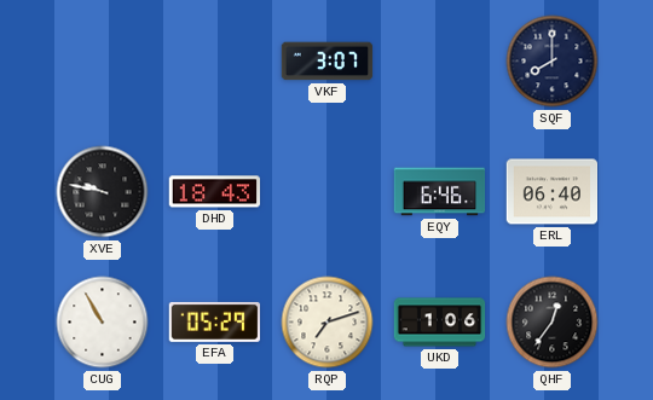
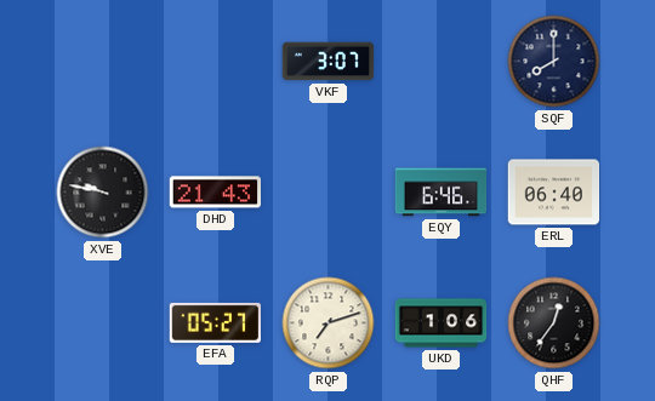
DHD: 18:43 -> 21:43
CUG: 10:55 -> none
EFA: 05:29 -> 05:27
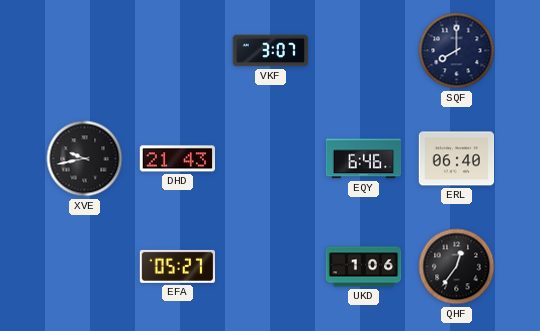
XVE: 9:47 -> 9:43
RQP: 7:12 -> none
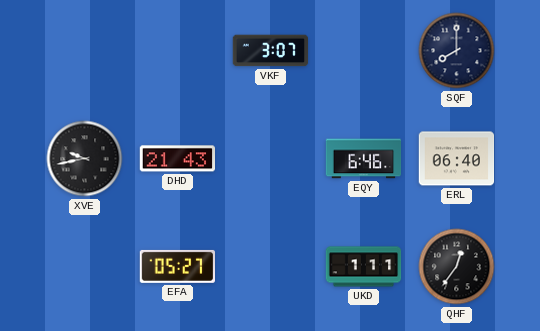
UKD: 1:06 -> 1:11
